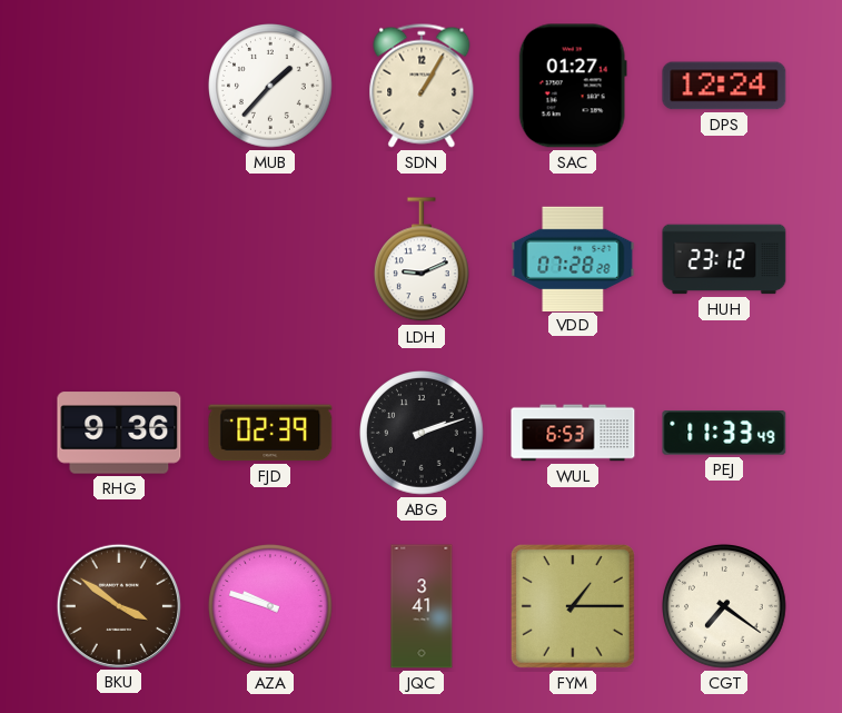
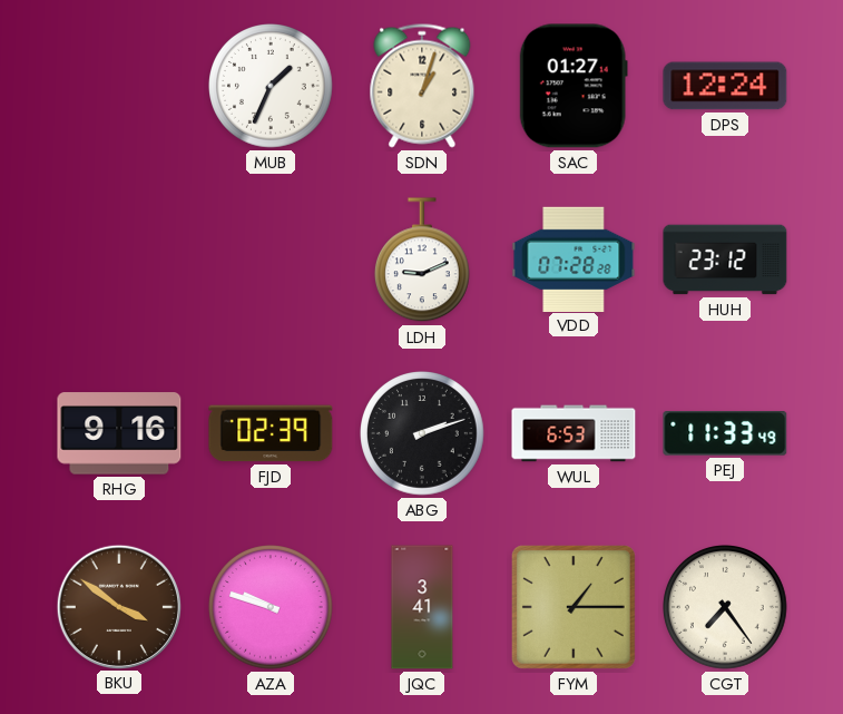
MUB: 1:37 -> 1:34
SDN: 1:05 -> 1:03
RHG: 9:36 -> 9:16
CGT: 7:21 -> 7:24
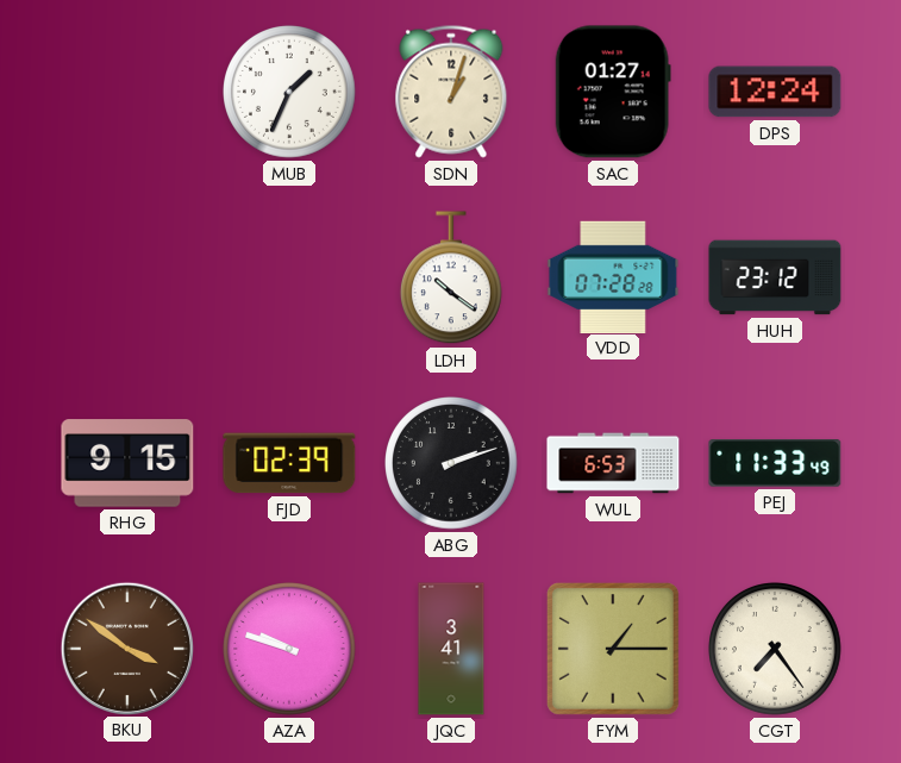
LDH: 9:11 -> 10:21
RHG: 9:16 -> 9:15
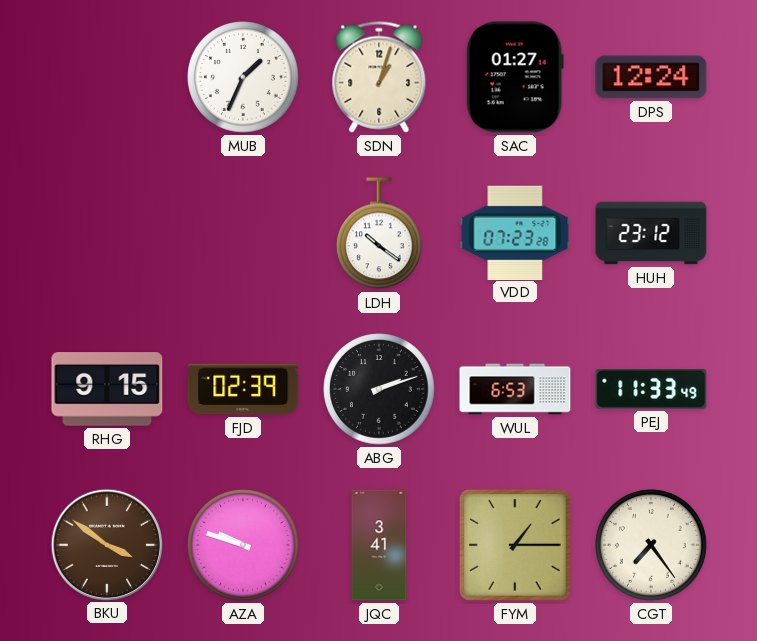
VDD: 07:28 -> 07:23
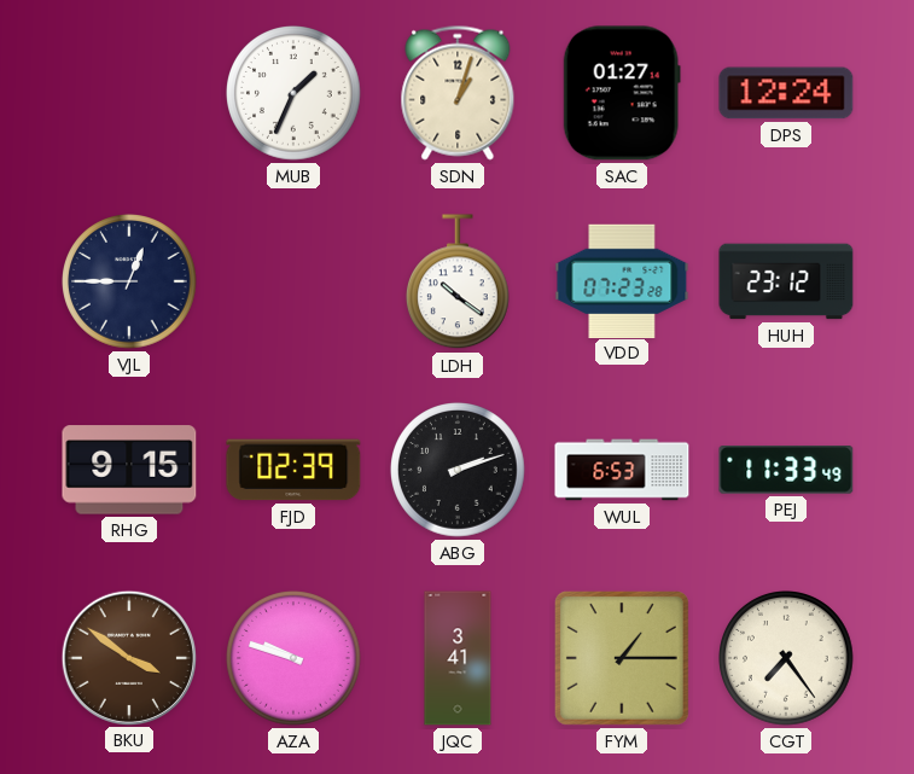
VJL: none -> 12:45
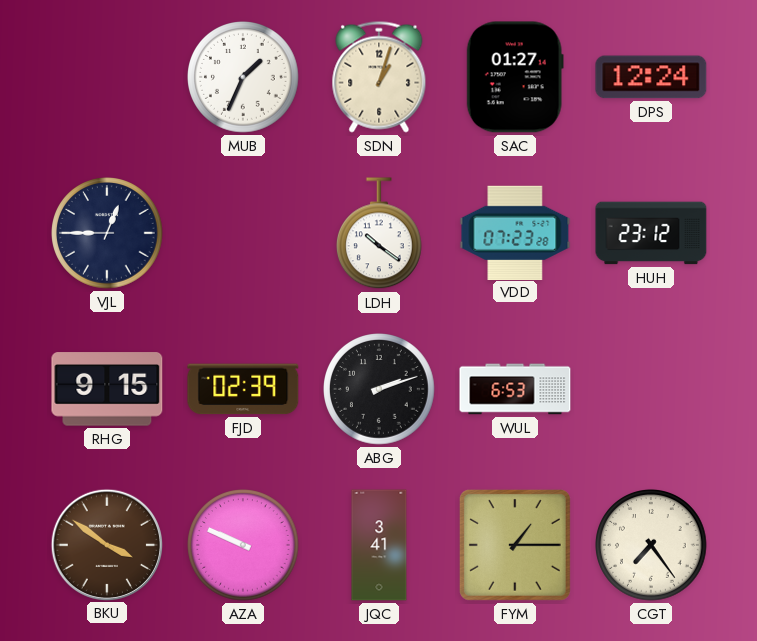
PEJ: 11:33 -> none
AZA: 9:48 -> 9:49
